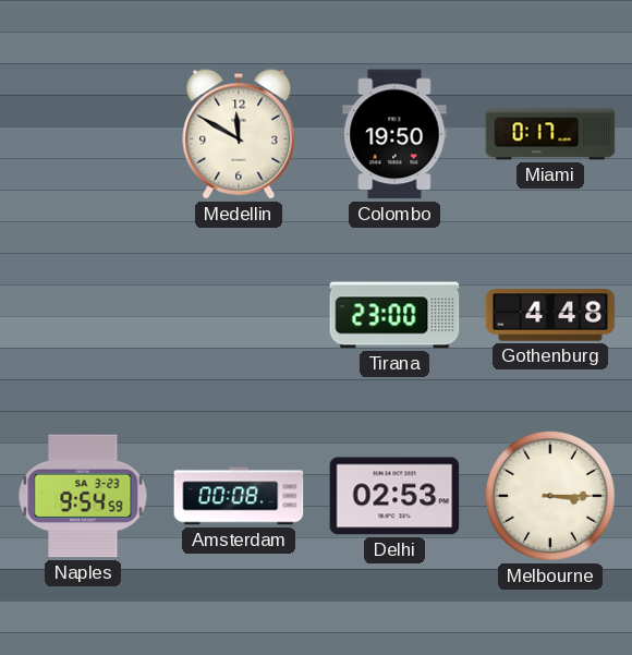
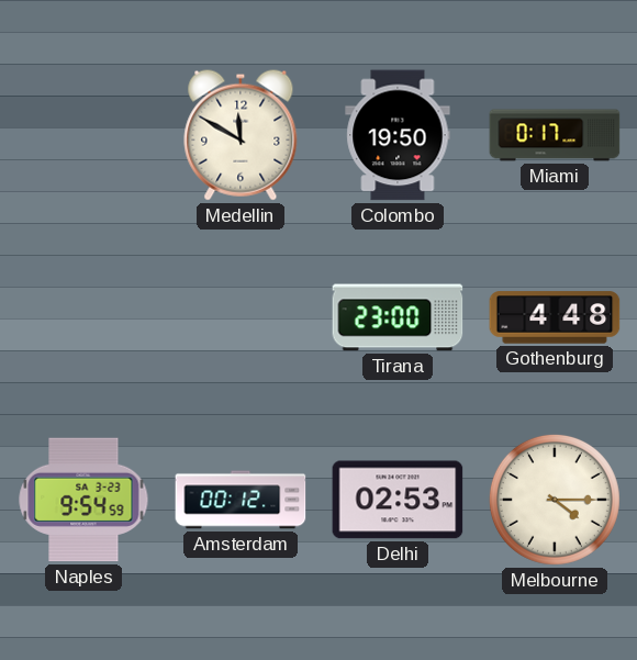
Amsterdam: 00:08 -> 00:12
Melbourne: 3:15 -> 4:15
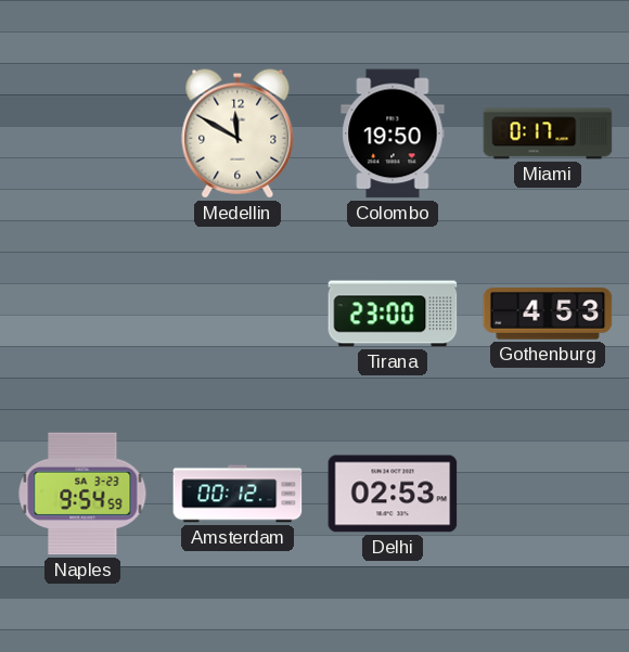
Gothenburg: 4:48 -> 4:53
Melbourne: 4:15 -> none
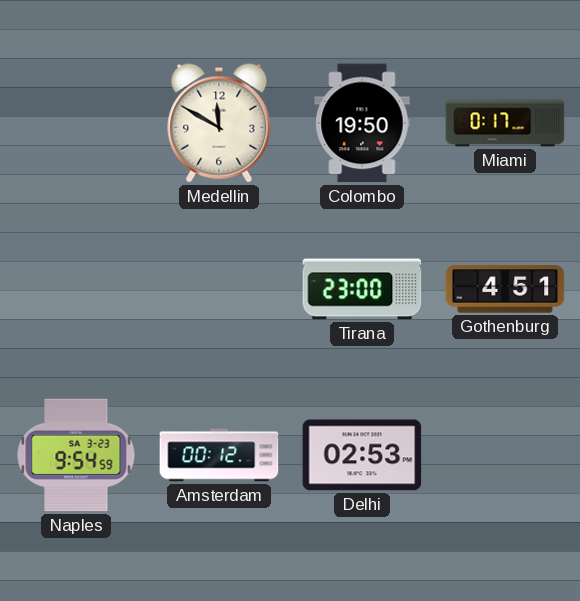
Gothenburg: 4:53 -> 4:51
